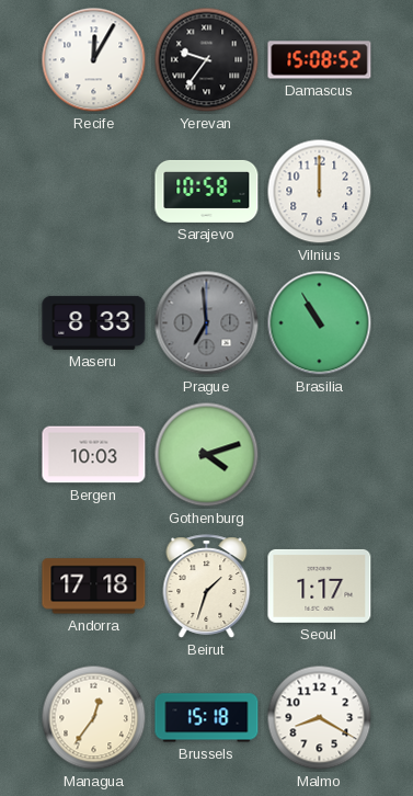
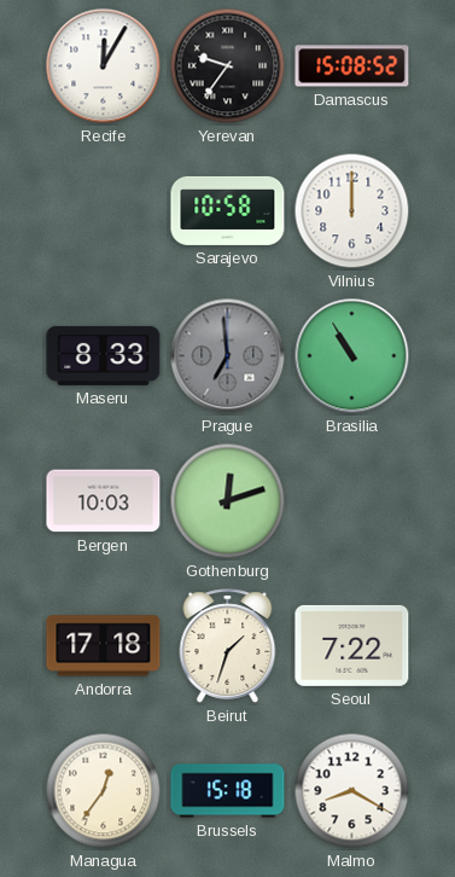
Gothenburg: 4:12 -> 12:12
Seoul: 1:17 -> 7:22
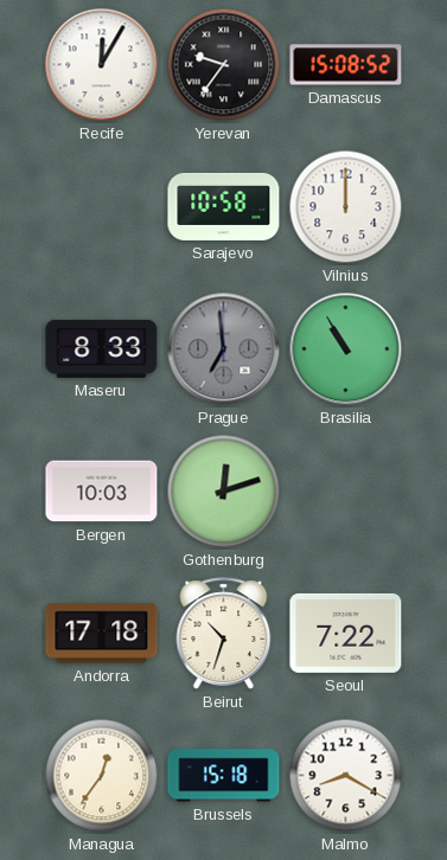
Beirut: 1:33 -> 10:33
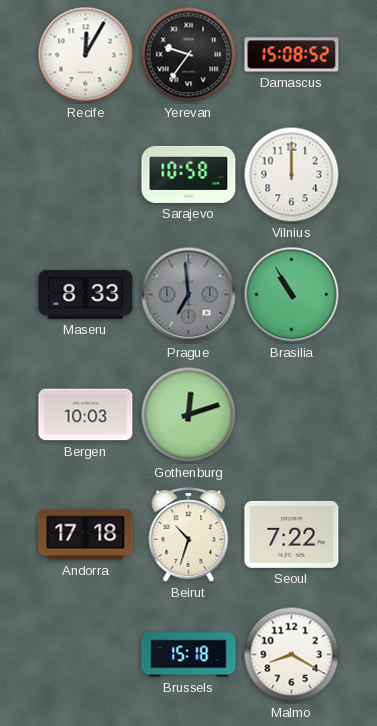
Managua: 12:36 -> none
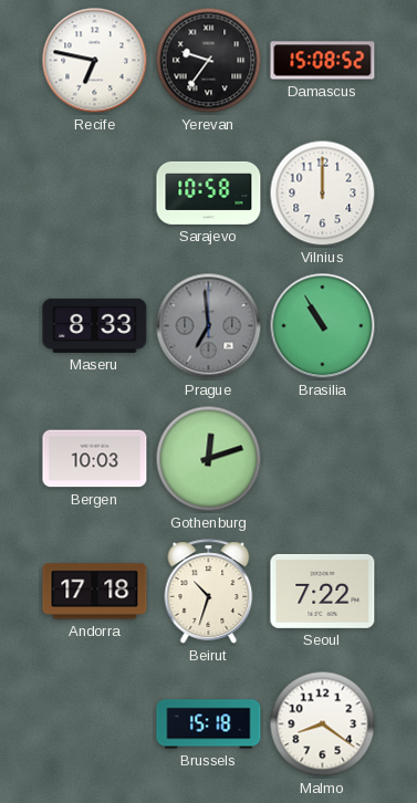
Recife: 12:05 -> 6:47
Malmo: 8:20 -> 8:21
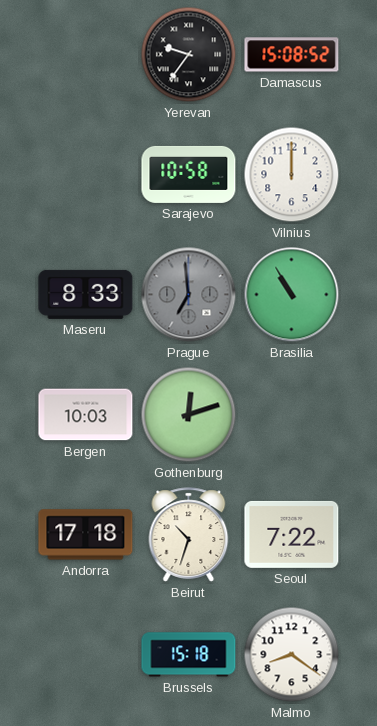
Recife: 6:47 -> none
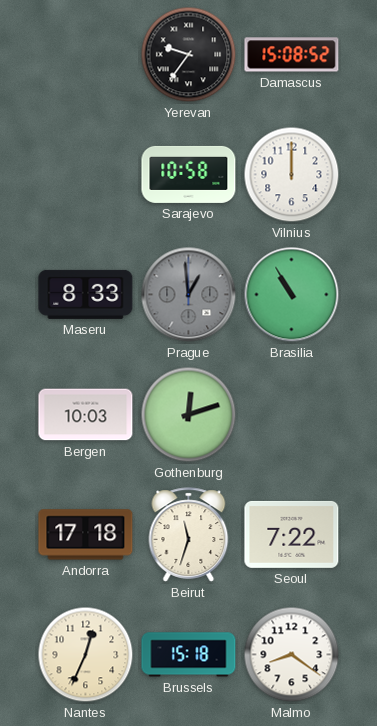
Prague: 6:59 -> 12:59
Beirut: 10:33 -> 11:33
Nantes: none -> 12:34
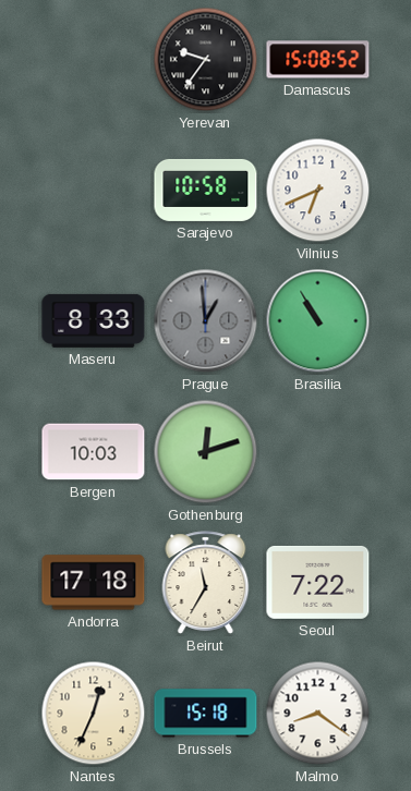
Vilnius: 12:00 -> 6:41
Beirut: 11:33 -> 11:35
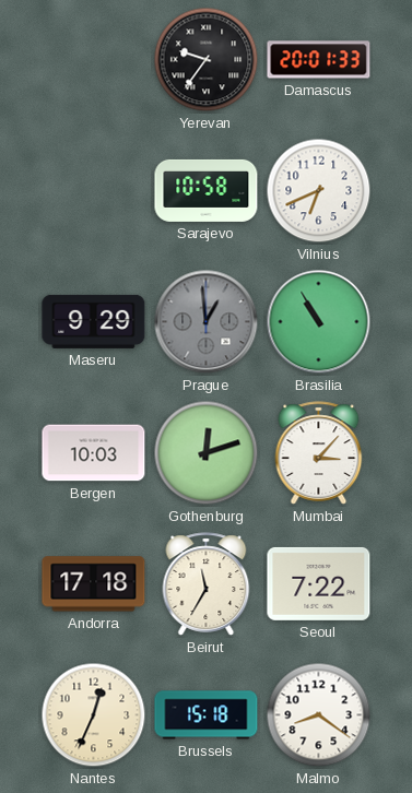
Damascus: 15:08 -> 20:01
Maseru: 8:33 -> 9:29
Mumbai: none -> 3:07
